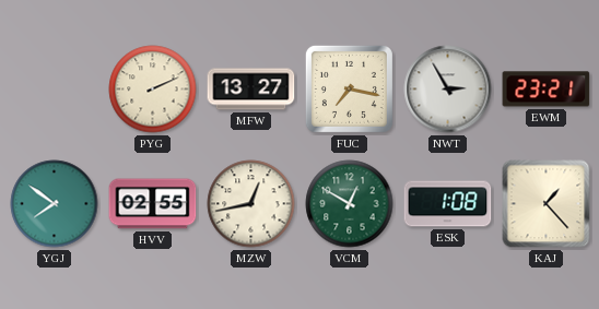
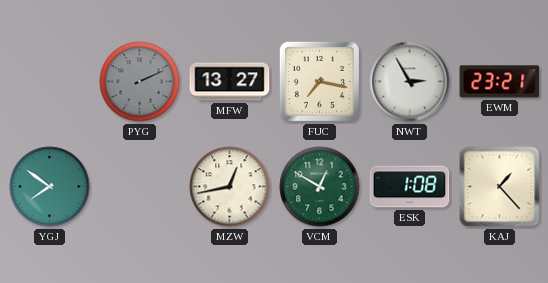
PYG dial: cream -> grey
HVV: 02:55 -> none
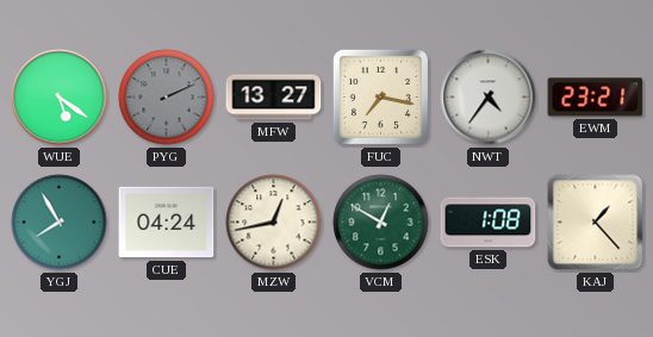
WUE: none -> 5:21
NWT: 2:55 -> 4:36
YGJ: 7:51 -> 7:55
CUE: none -> 04:24
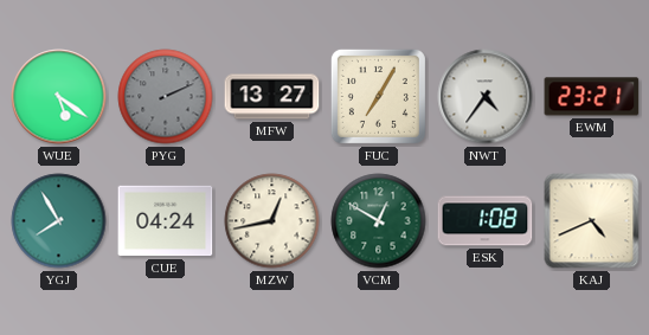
FUC: 7:17 -> 7:05
KAJ: 1:23 -> 4:41
